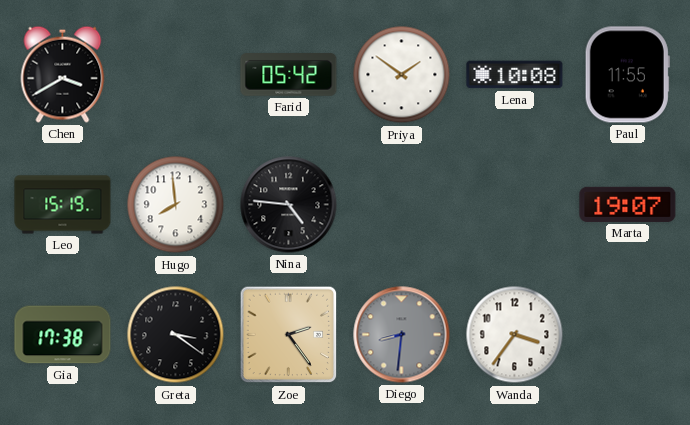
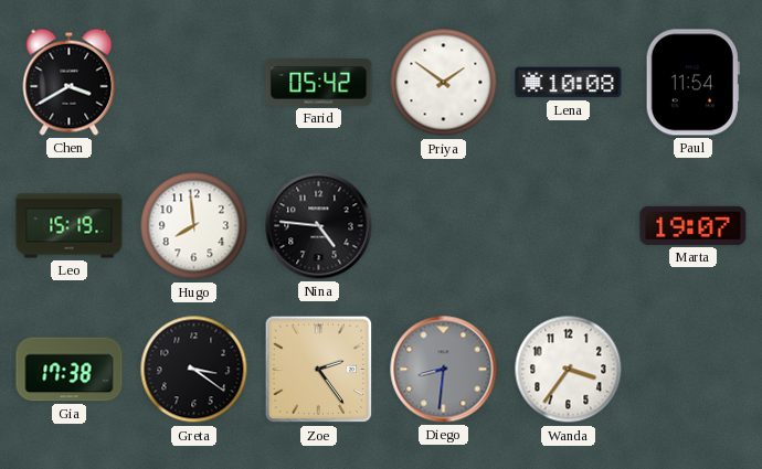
Paul: 11:55 -> 11:54
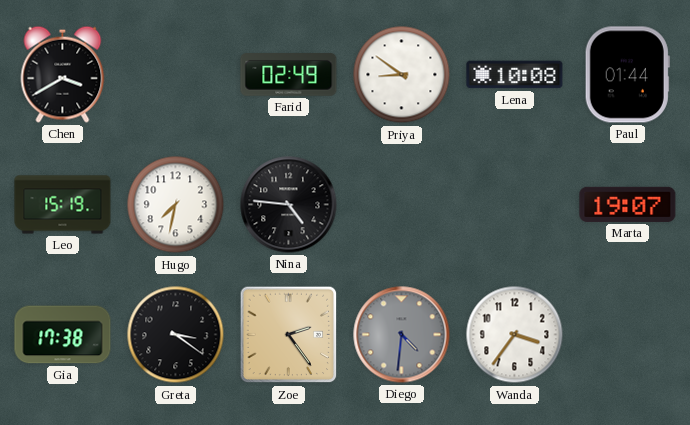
Farid: 05:42 -> 02:49
Priya: 1:51 -> 8:51
Paul: 11:54 -> 01:44
Hugo: 7:59 -> 7:32
Diego: 8:31 -> 4:31
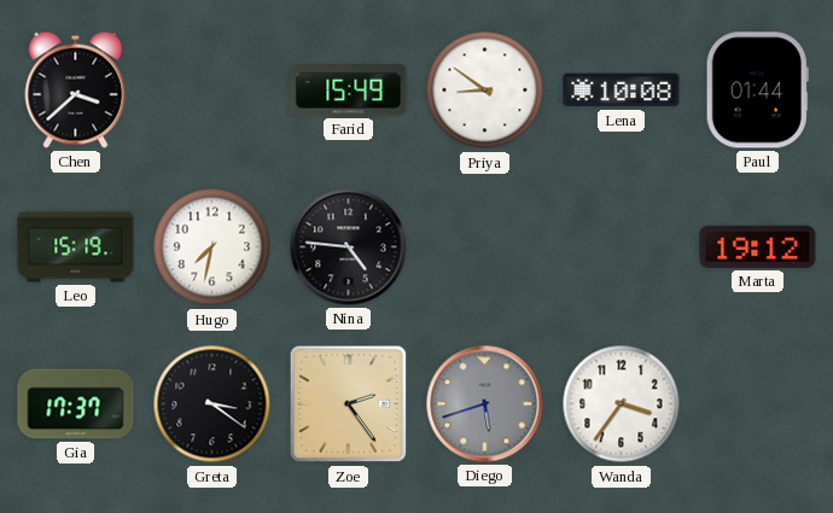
Chen: 3:40 -> 3:38
Farid: 02:49 -> 15:49
Marta: 19:07 -> 19:12
Gia: 17:38 -> 17:37
Diego: 4:31 -> 5:42
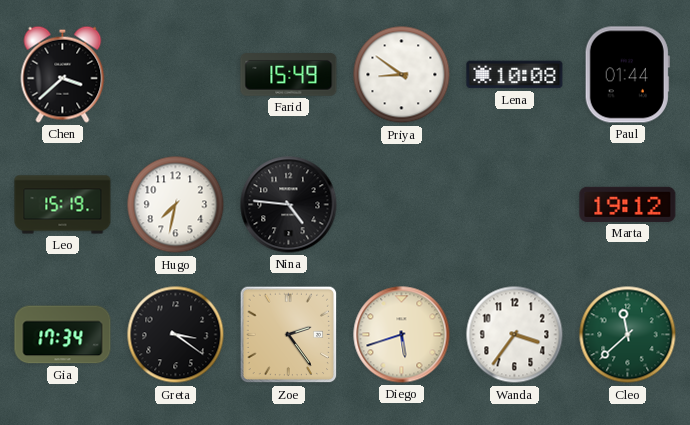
Gia: 17:37 -> 17:34
Diego dial: grey -> cream
Cleo: none -> 11:38
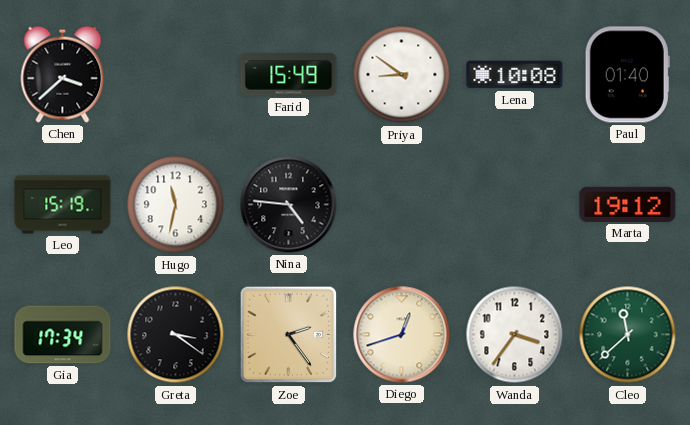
Paul: 01:44 -> 01:40
Hugo: 7:32 -> 11:32
Diego: 5:42 -> 12:42
